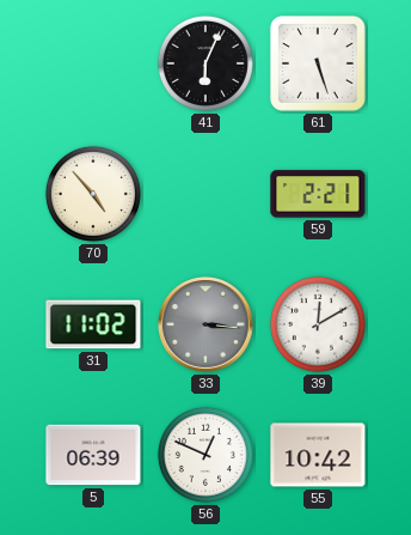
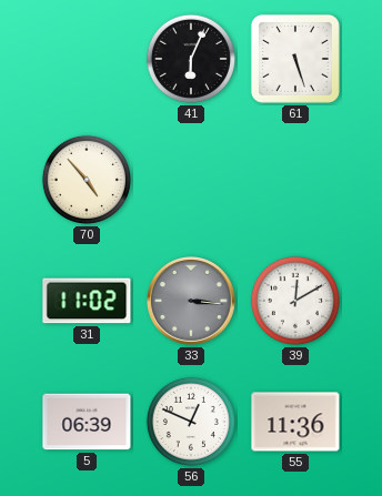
59: 2:21 -> none
55: 10:42 -> 11:36
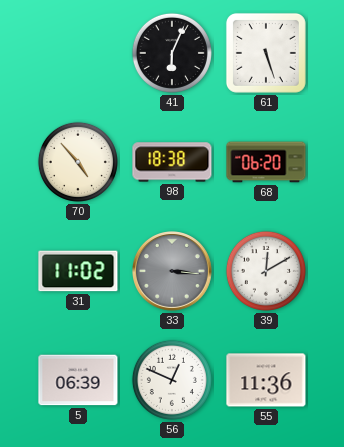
98: none -> 18:38
68: none -> 06:20
